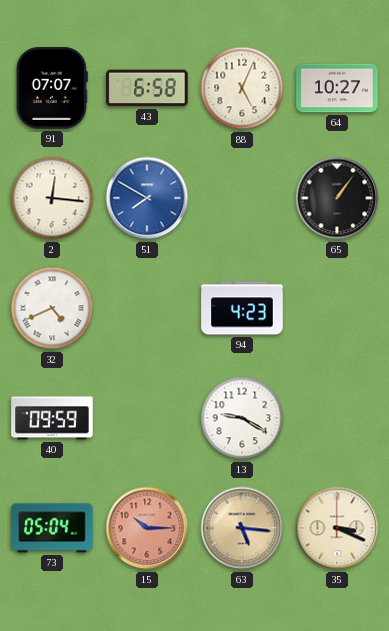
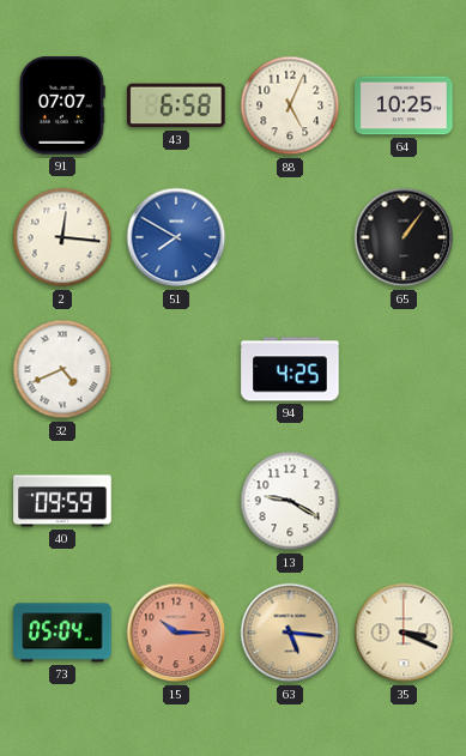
64: 10:27 -> 10:25
94: 4:23 -> 4:25
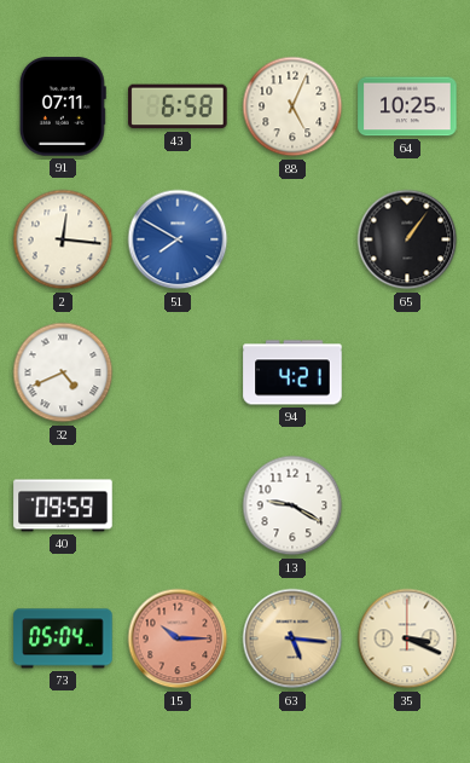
91: 07:07 -> 07:11
94: 4:25 -> 4:21
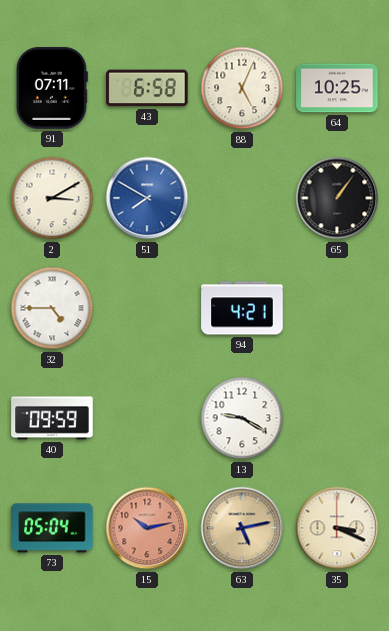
2: 12:16 -> 3:10
32: 4:41 -> 4:45
15: 10:15 -> 10:13
63: 5:16 -> 5:13
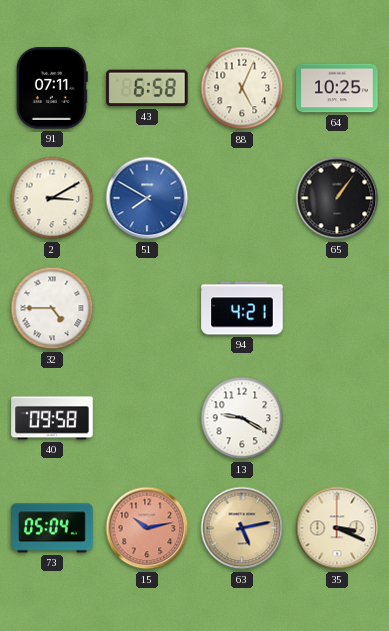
40: 09:59 -> 09:58
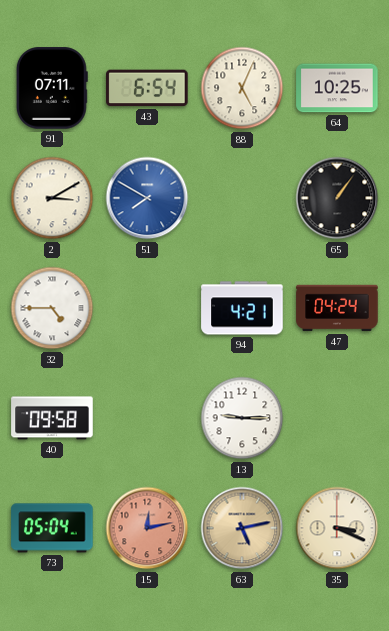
43: 6:58 -> 6:54
47: none -> 04:24
13: 9:20 -> 9:15
15: 10:13 -> 12:13
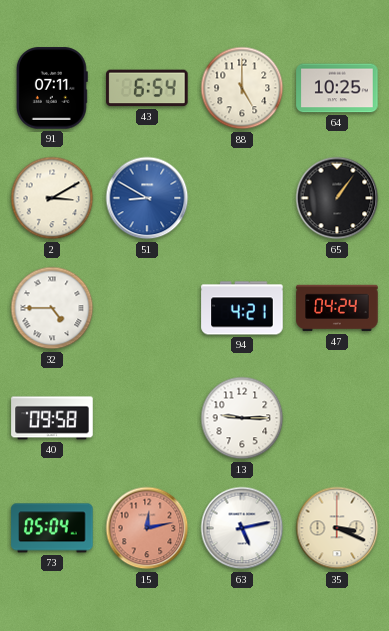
88: 5:04 -> 5:00
51: 7:50 -> 8:50
63 dial: champagne -> white
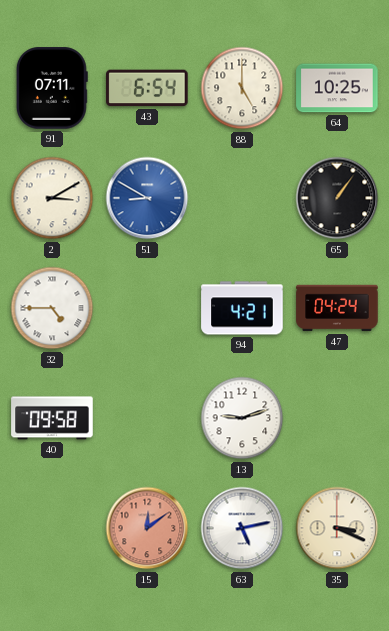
13: 9:15 -> 9:12
73: 05:04 -> none
15: 12:13 -> 12:09
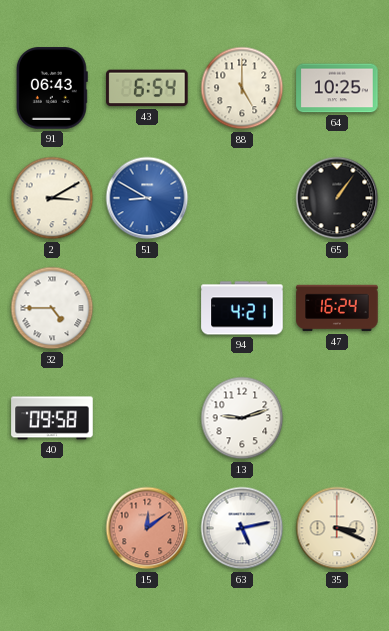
91: 07:11 -> 06:43
47: 04:24 -> 16:24
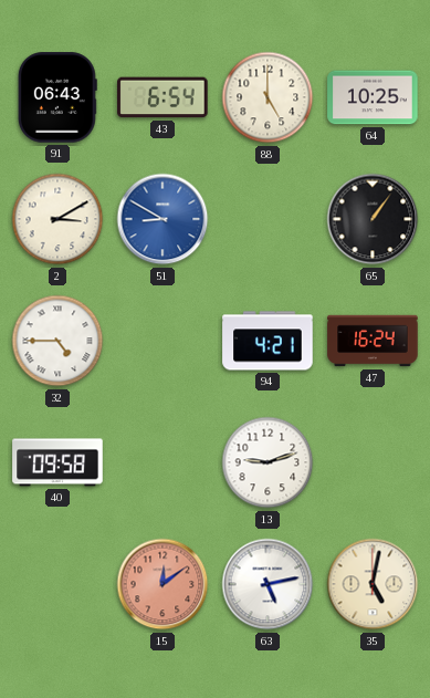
35: 3:19 -> 5:02
